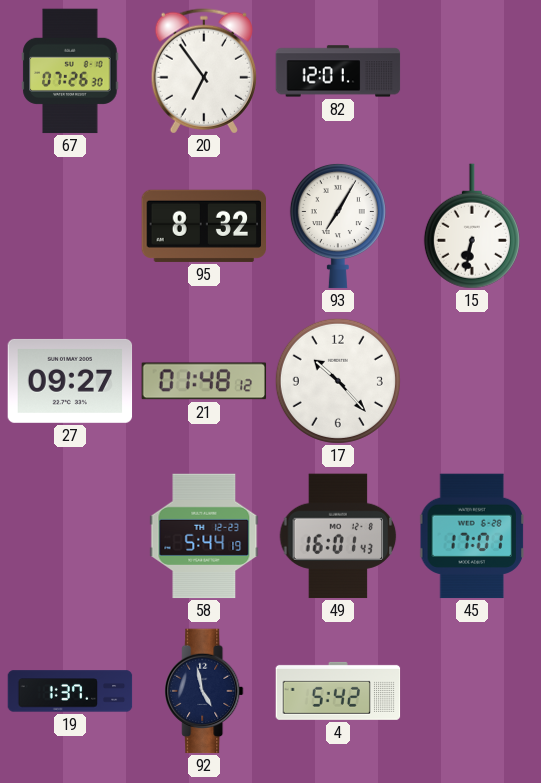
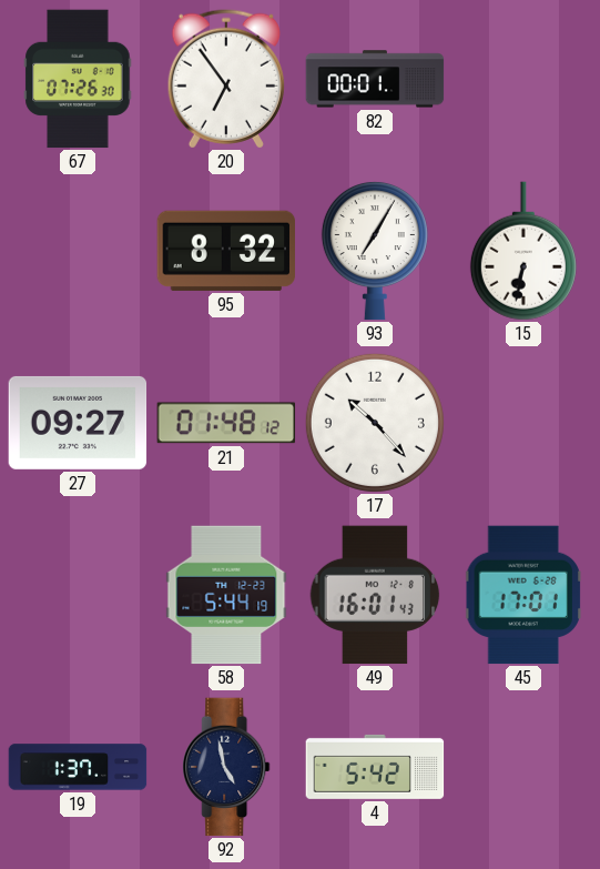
82: 12:01 -> 00:01
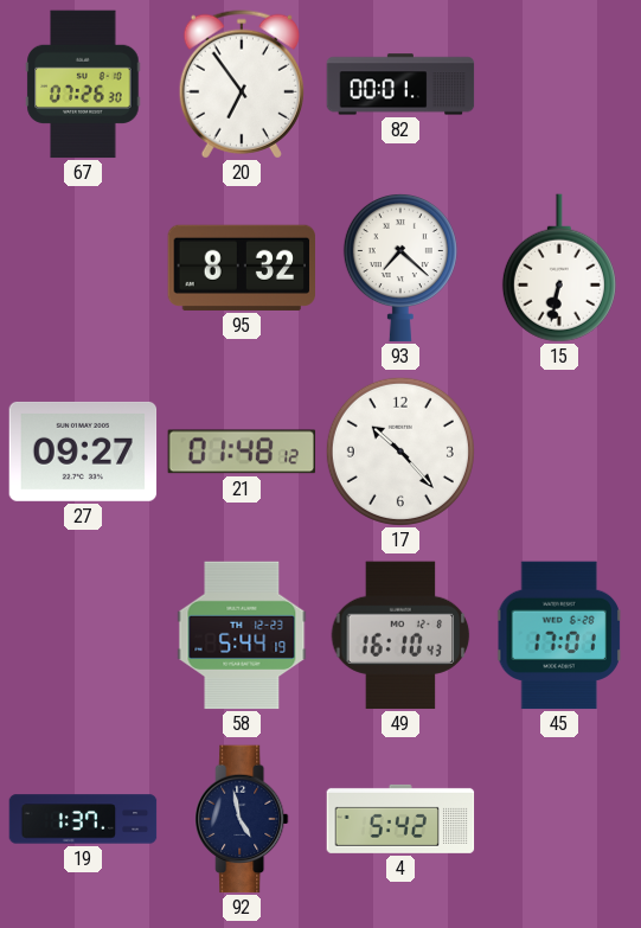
93: 7:05 -> 7:22
49: 16:01 -> 16:10
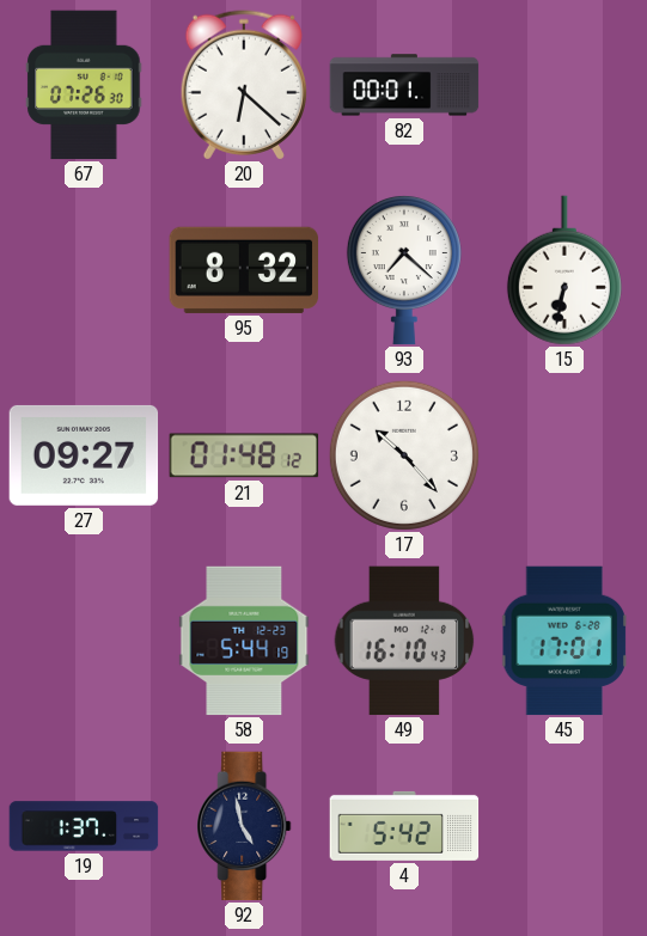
20: 6:54 -> 6:22
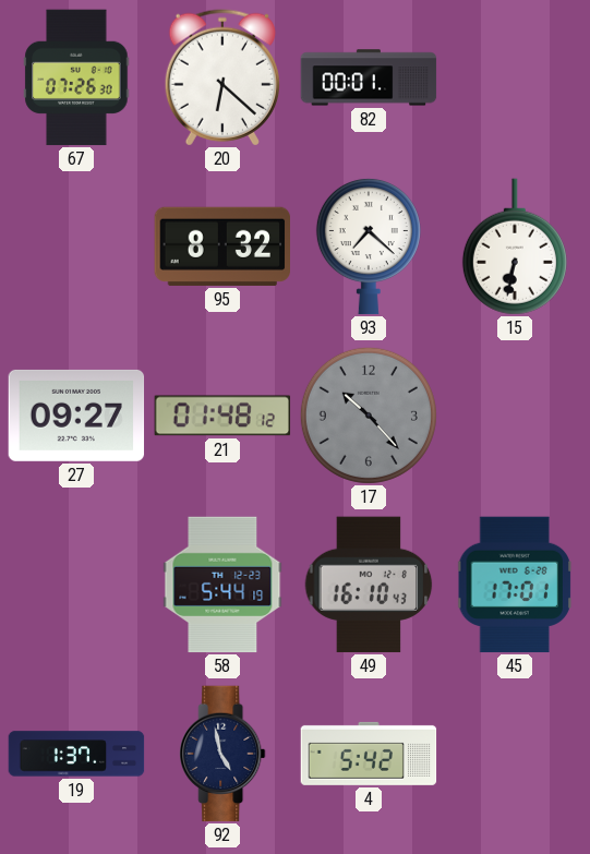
17 dial: white -> grey
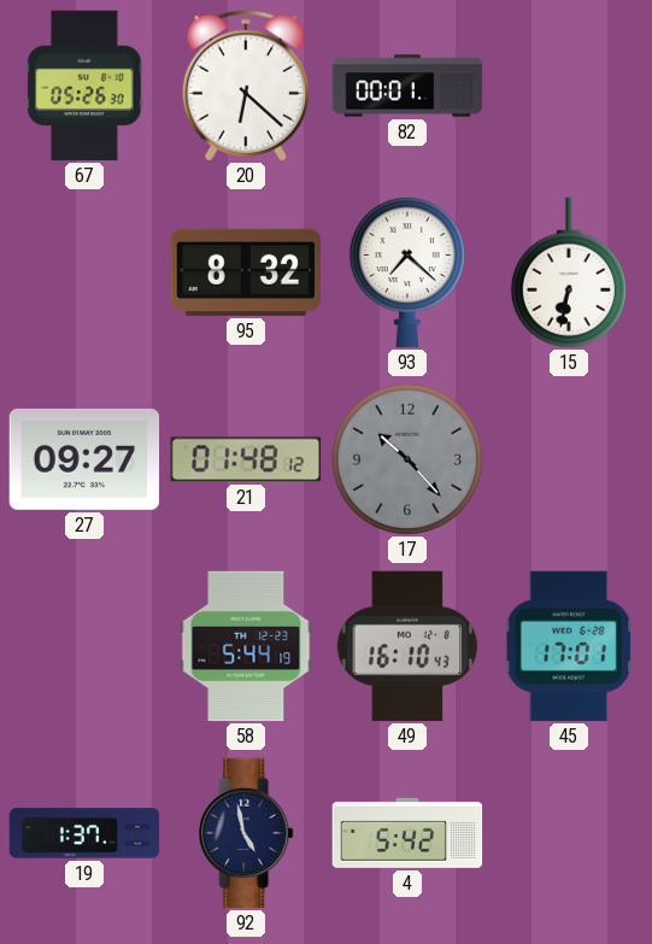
67: 07:26 -> 05:26
